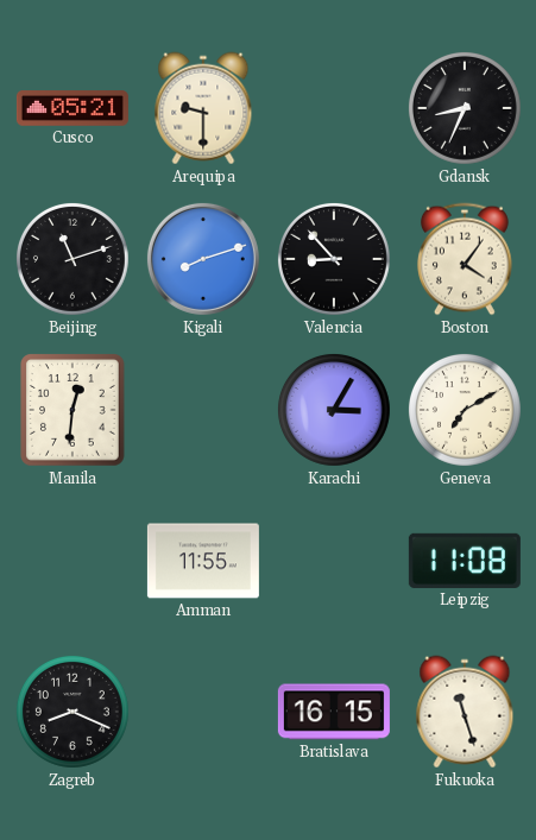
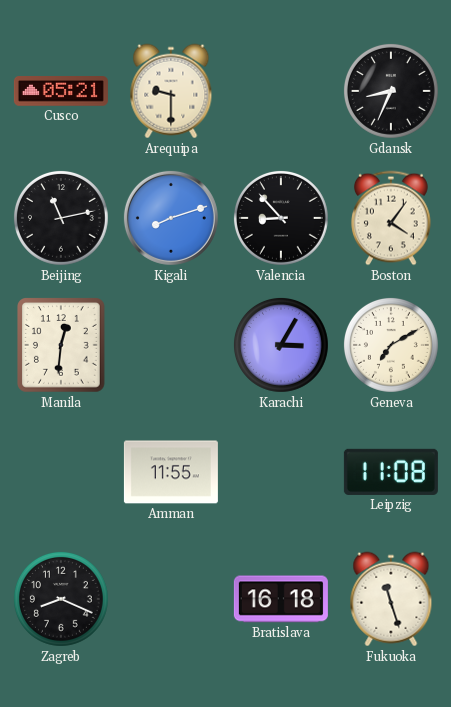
Beijing: 11:12 -> 11:13
Bratislava: 16:15 -> 16:18
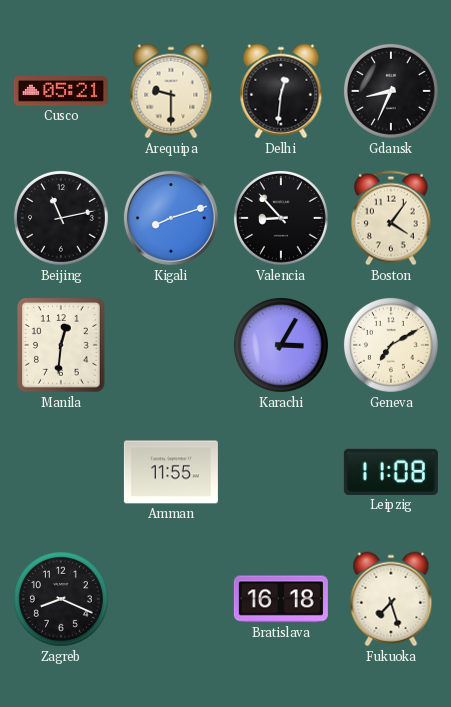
Delhi: none -> 12:31
Fukuoka: 11:27 -> 7:27
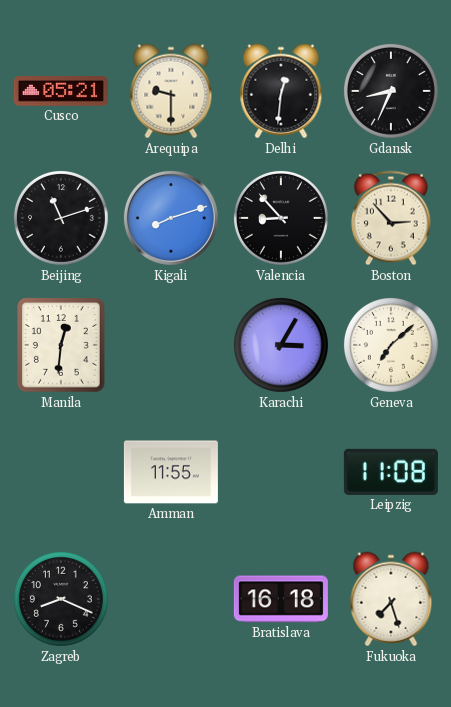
Beijing: 11:13 -> 11:12
Boston: 4:06 -> 2:53
Geneva: 7:10 -> 7:08
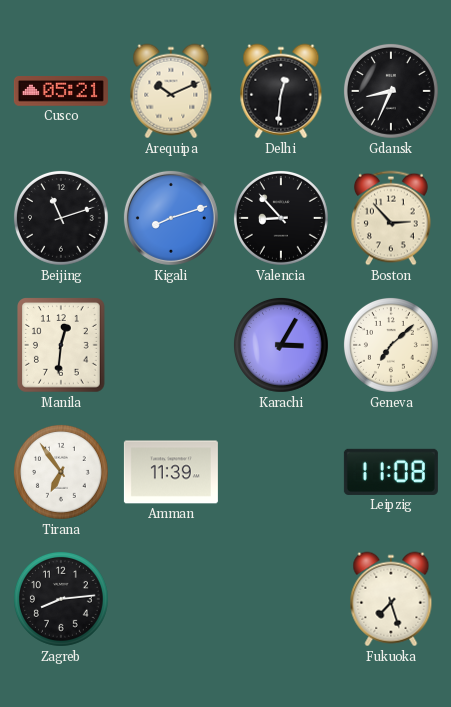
Arequipa: 9:30 -> 10:11
Tirana: none -> 6:54
Amman: 11:55 -> 11:39
Zagreb: 8:19 -> 8:14
Bratislava: 16:18 -> none
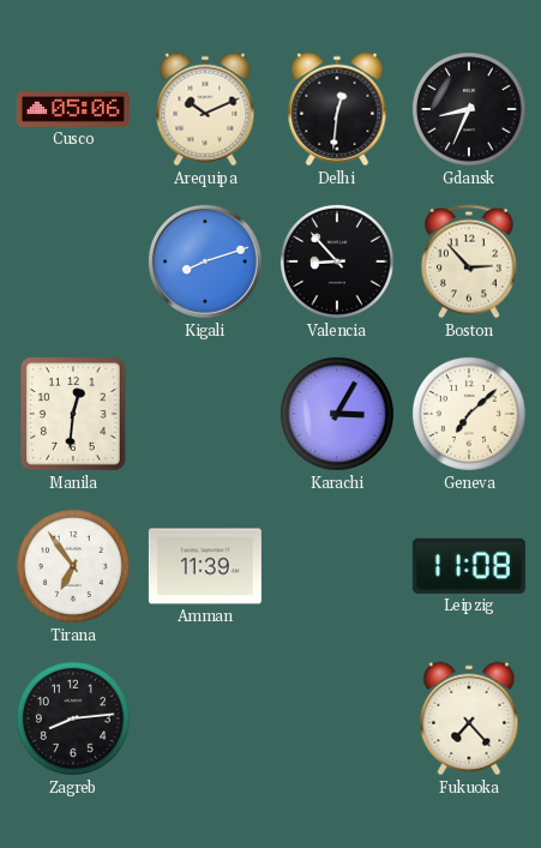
Cusco: 05:21 -> 05:06
Beijing: 11:12 -> none
Fukuoka: 7:27 -> 7:23
